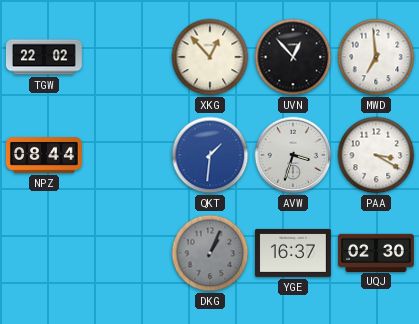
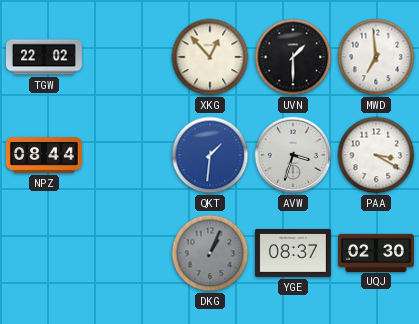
UVN: 12:53 -> 1:30
YGE: 16:37 -> 08:37
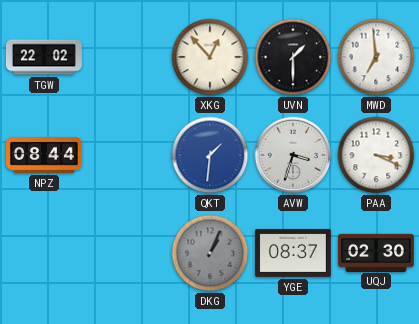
PAA: 3:20 -> 3:19
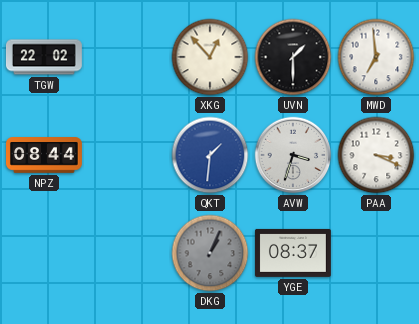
UQJ: 02:30 -> none
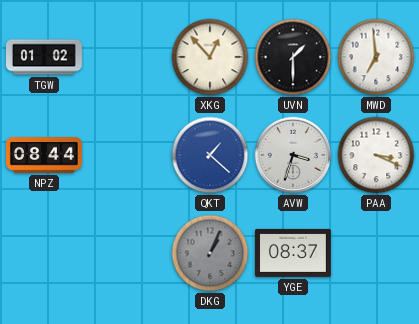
TGW: 22:02 -> 01:02
QKT: 1:31 -> 1:22
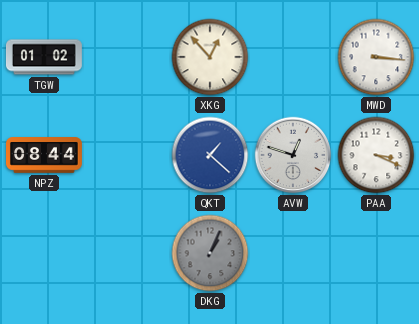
UVN: 1:30 -> none
MWD: 6:59 -> 3:16
AVW: 3:33 -> 12:48
YGE: 08:37 -> none
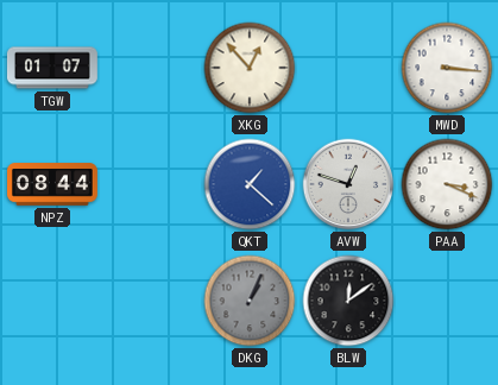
TGW: 01:02 -> 01:07
BLW: none -> 12:09
